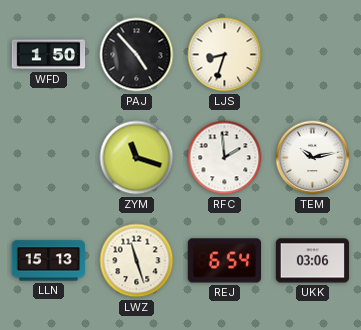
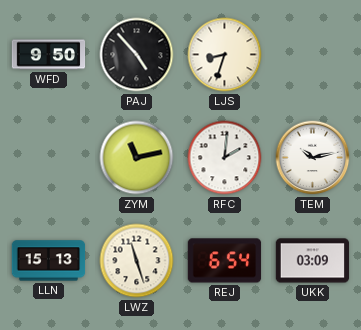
WFD: 1:50 -> 9:50
ZYM: 11:18 -> 11:13
RFC: 1:59 -> 2:01
UKK: 03:06 -> 03:09
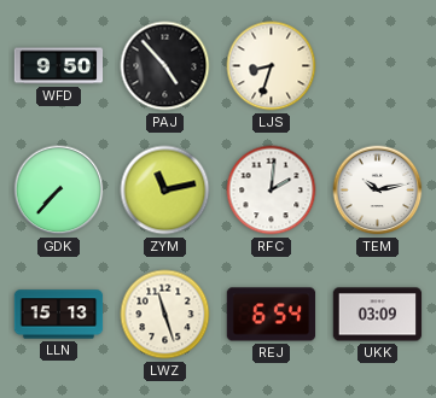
GDK: none -> 7:37
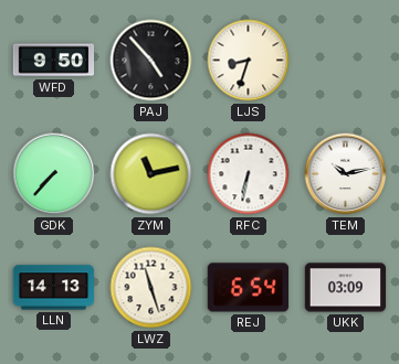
RFC: 2:01 -> 6:32
LLN: 15:13 -> 14:13
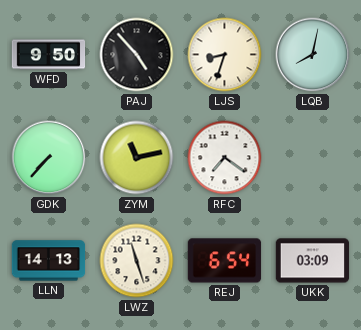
LQB: none -> 8:02
RFC: 6:32 -> 7:21
TEM: 10:13 -> none
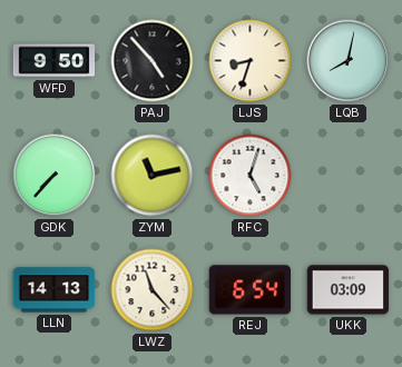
RFC: 7:21 -> 5:03
LWZ: 11:27 -> 11:23
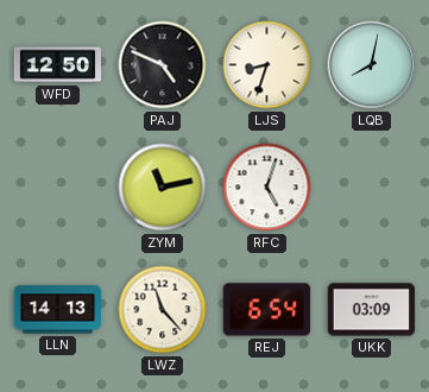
WFD: 9:50 -> 12:50
PAJ: 4:53 -> 4:49
GDK: 7:37 -> none
